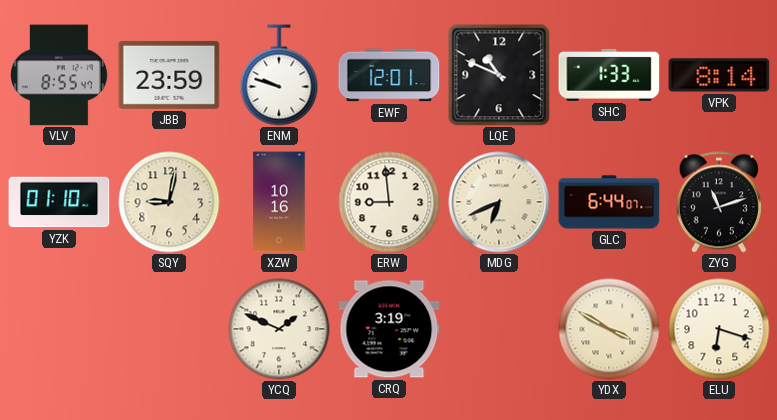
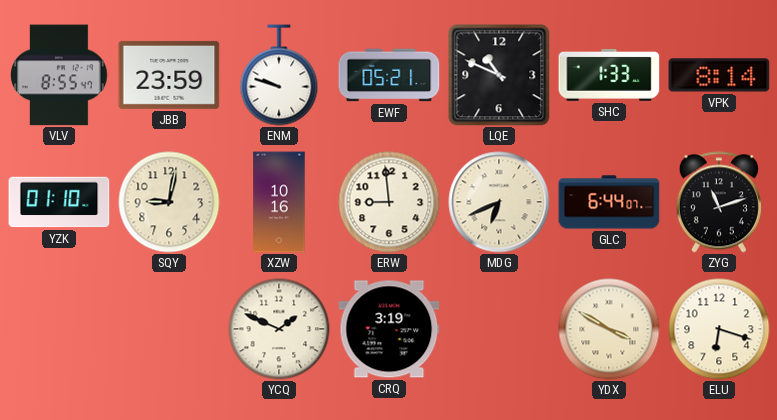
EWF: 12:01 -> 05:21
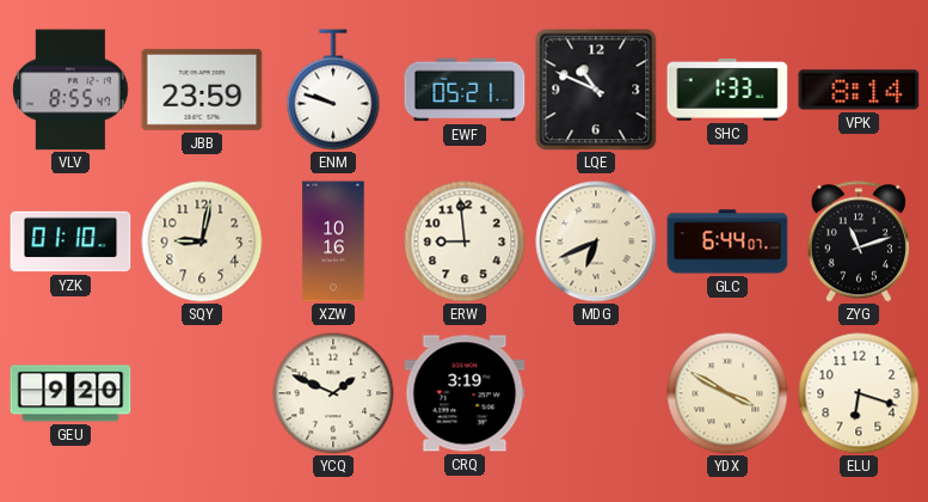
GEU: none -> 9:20
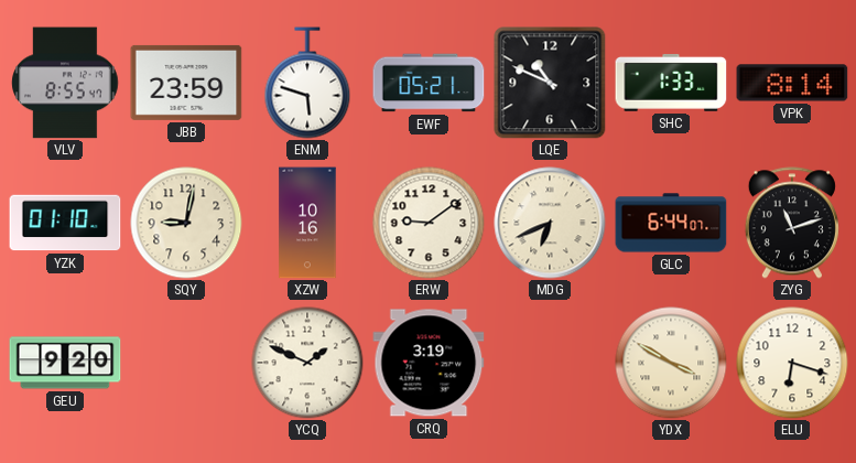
ENM: 9:48 -> 5:48
ERW: 8:59 -> 9:09
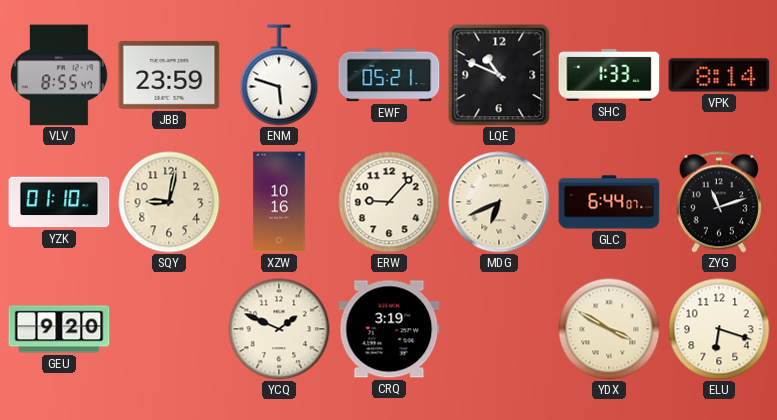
ERW: 9:09 -> 9:07
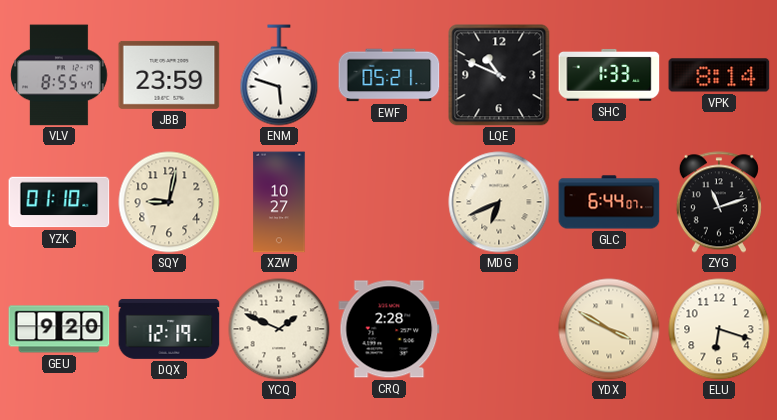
XZW: 10:16 -> 10:27
ERW: 9:07 -> none
DQX: none -> 12:19
CRQ: 3:19 -> 2:28
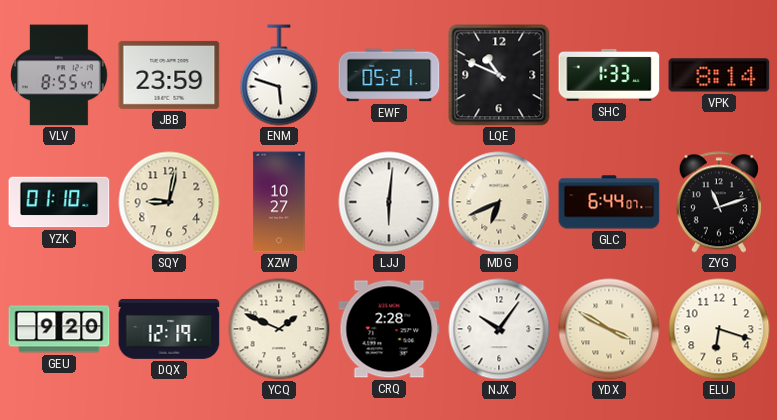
LJJ: none -> 6:01
NJX: none -> 10:06
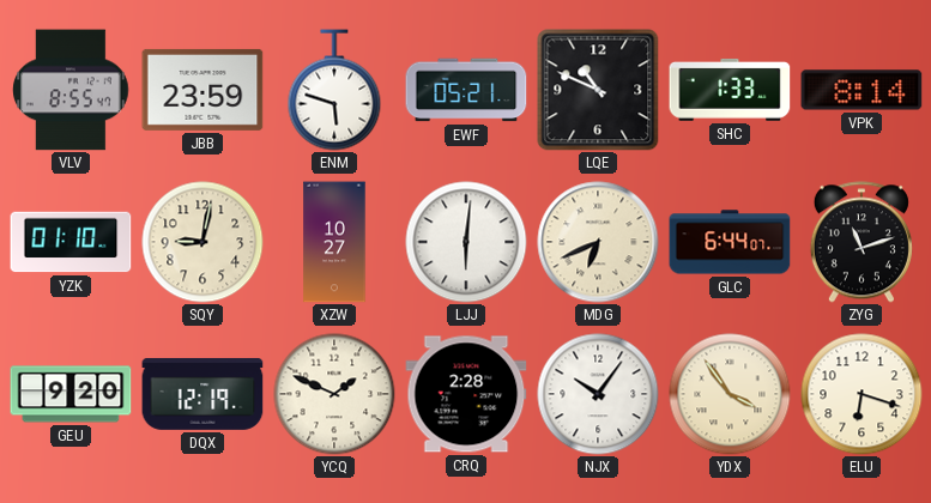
YDX: 3:50 -> 3:54
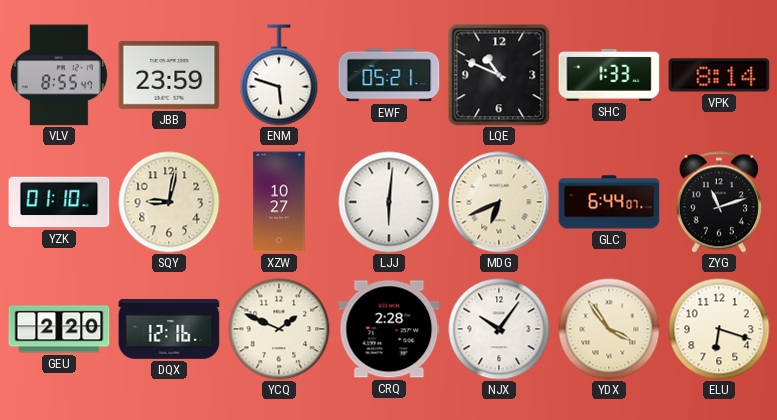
GEU: 9:20 -> 2:20
DQX: 12:19 -> 12:16
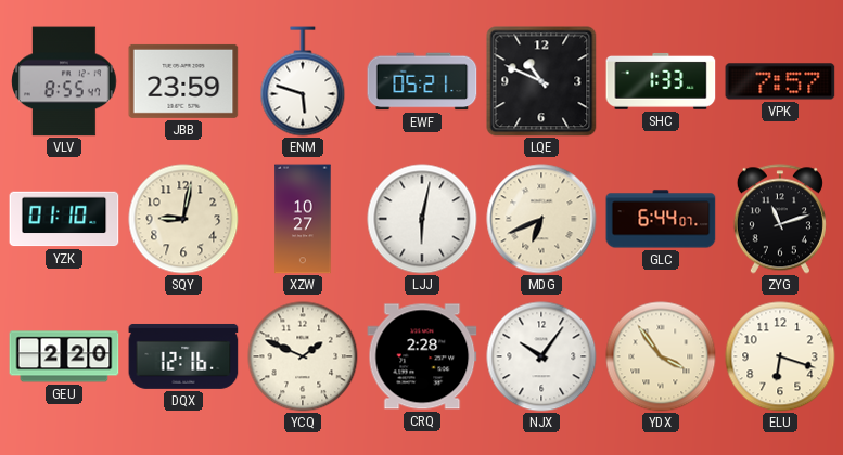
VPK: 8:14 -> 7:57
LJJ: 6:01 -> 6:02
